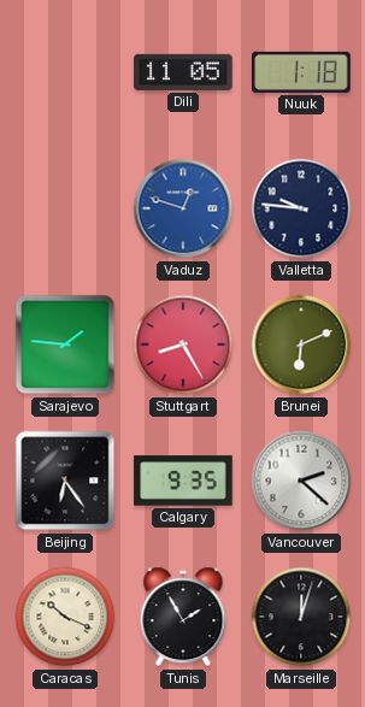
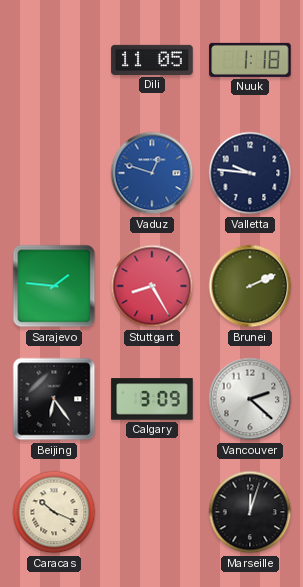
Brunei: 6:11 -> 2:11
Calgary: 9:35 -> 3:09
Tunis: 1:55 -> none
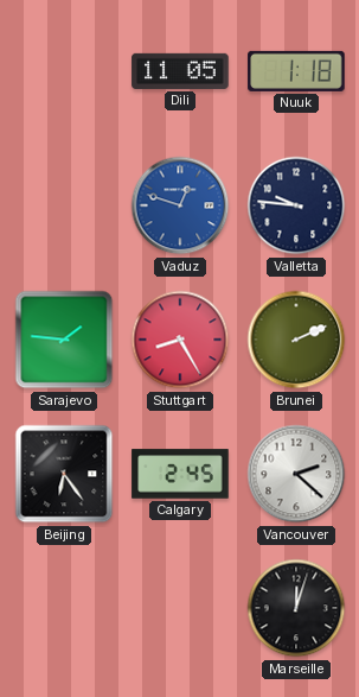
Calgary: 3:09 -> 2:45
Caracas: 10:19 -> none
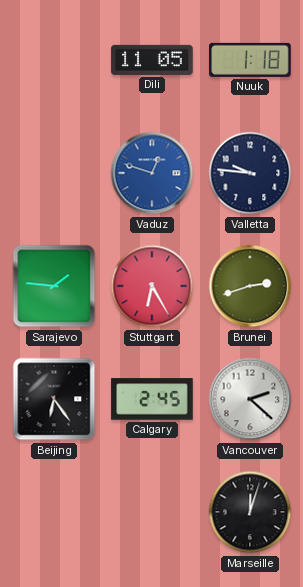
Stuttgart: 8:25 -> 6:25
Brunei: 2:11 -> 2:42
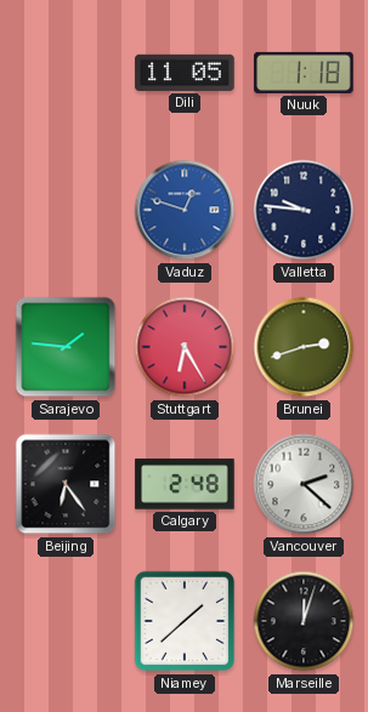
Calgary: 2:45 -> 2:48
Niamey: none -> 1:38
